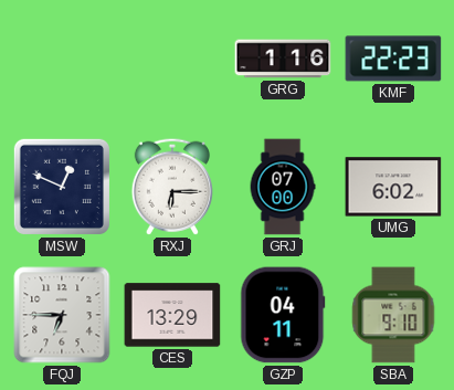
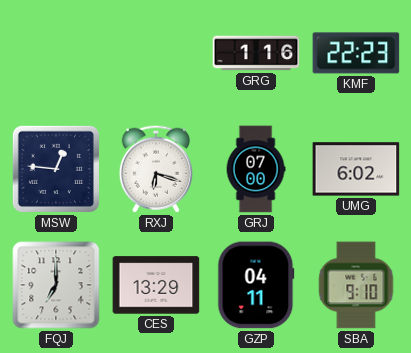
MSW: 12:49 -> 12:46
RXJ: 6:15 -> 6:18
FQJ: 6:45 -> 7:00
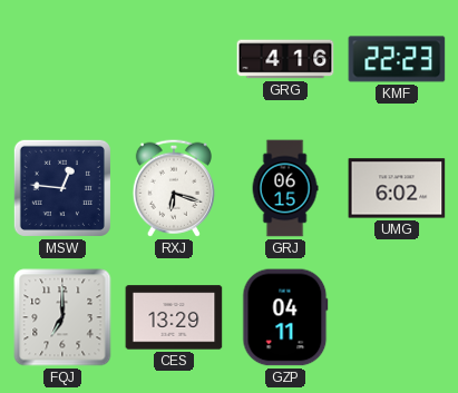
GRG: 1:16 -> 4:16
GRJ: 07:00 -> 06:15
SBA: 9:10 -> none
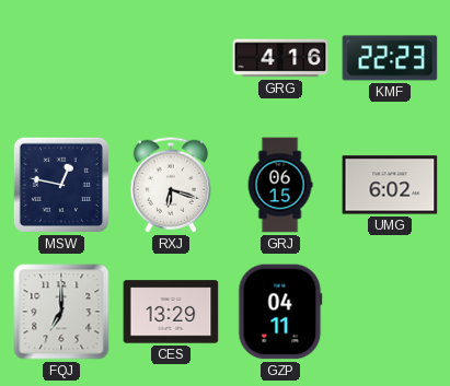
MSW: 12:46 -> 12:47
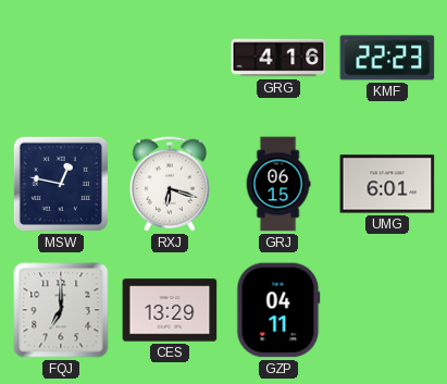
UMG: 6:02 -> 6:01
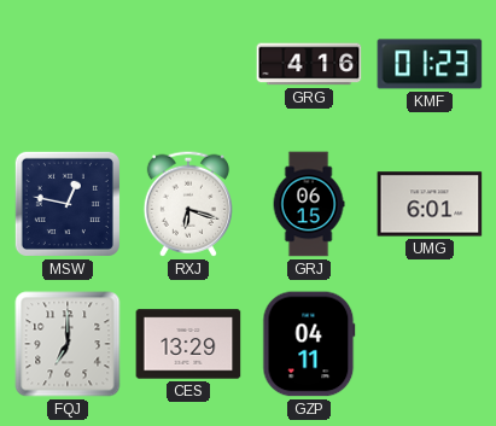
KMF: 22:23 -> 01:23
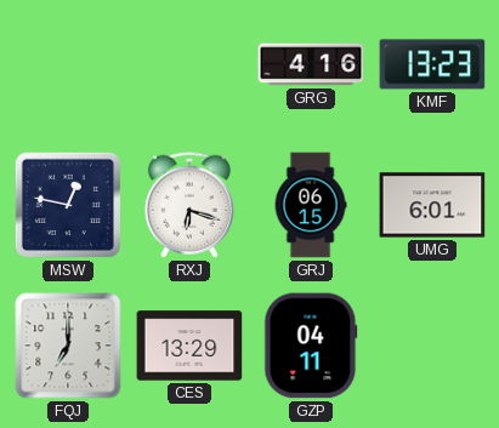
KMF: 01:23 -> 13:23
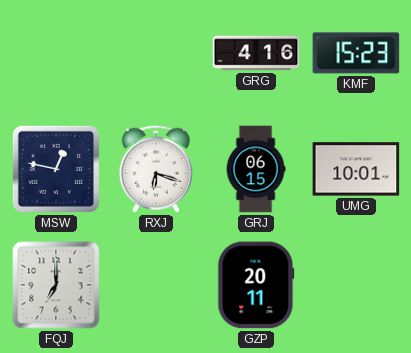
KMF: 13:23 -> 15:23
UMG: 6:01 -> 10:01
CES: 13:29 -> none
GZP: 04:11 -> 20:11
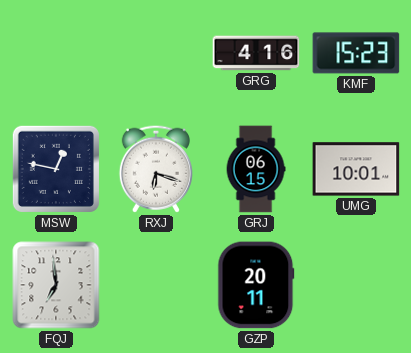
FQJ: 7:00 -> 6:59
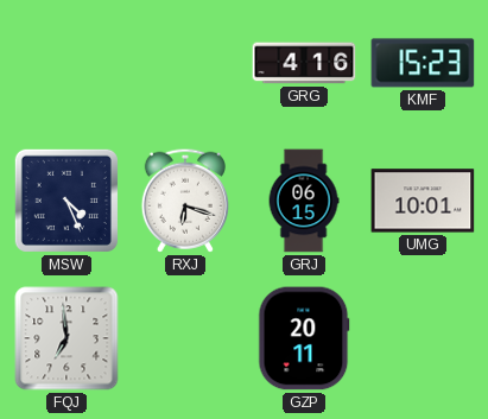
MSW: 12:47 -> 4:26
